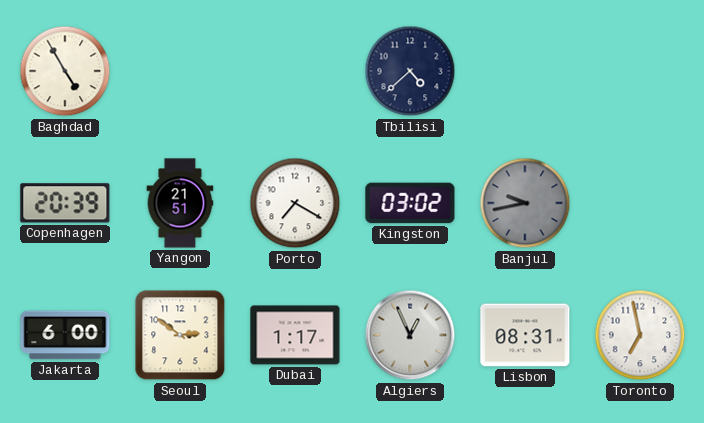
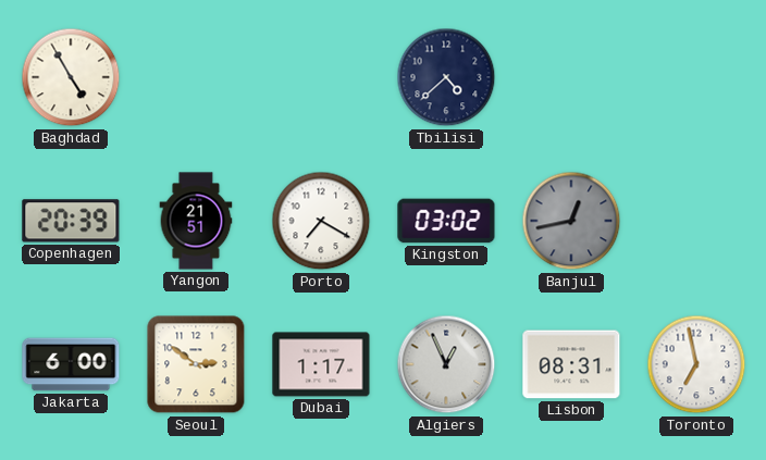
Banjul: 9:43 -> 12:43
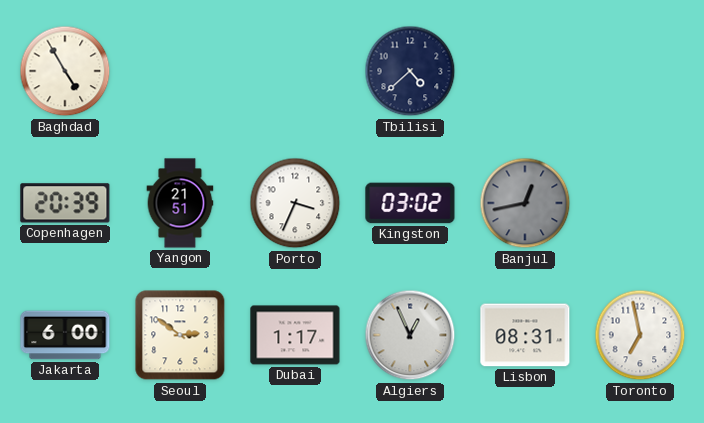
Porto: 7:20 -> 3:34
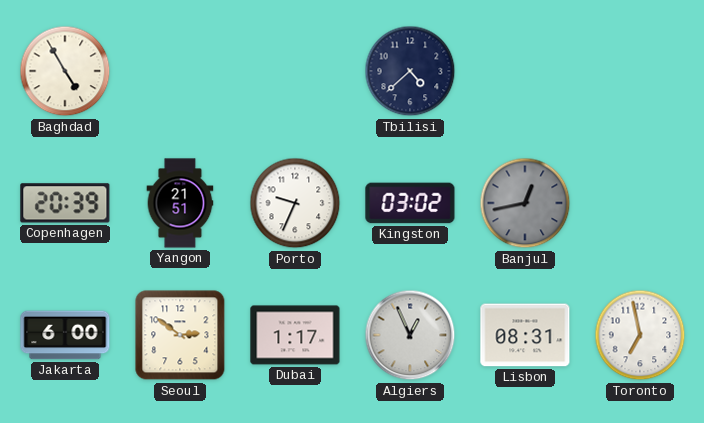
Porto: 3:34 -> 9:34
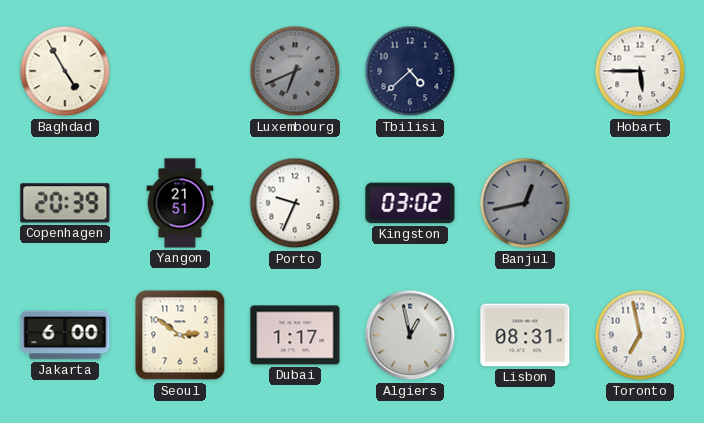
Luxembourg: none -> 6:41
Hobart: none -> 5:45
Algiers: 12:56 -> 12:58
